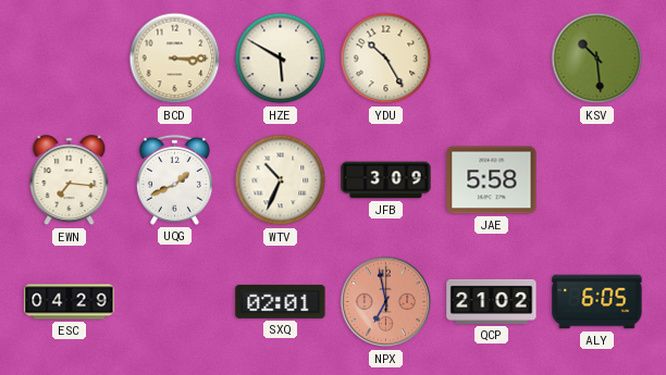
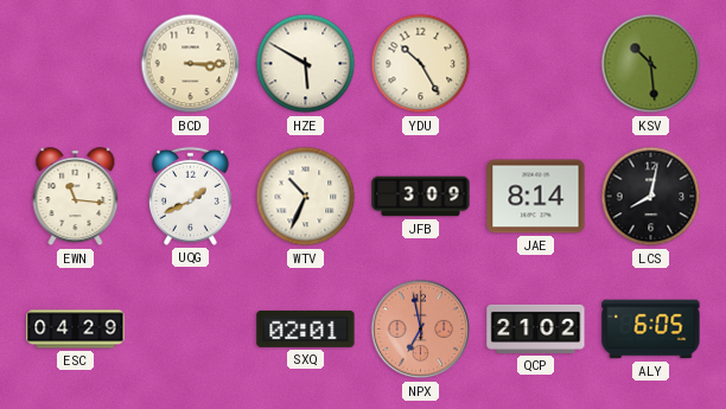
EWN: 7:16 -> 11:16
JAE: 5:58 -> 8:14
LCS: none -> 8:02
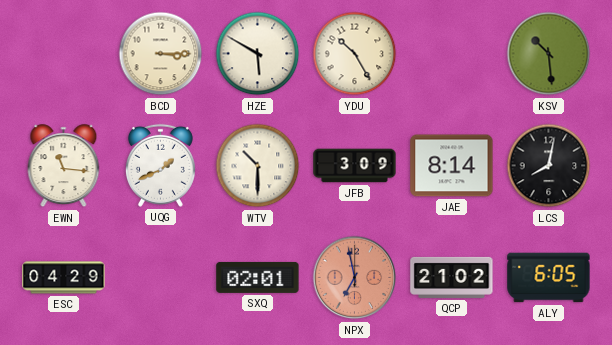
WTV: 10:34 -> 10:30
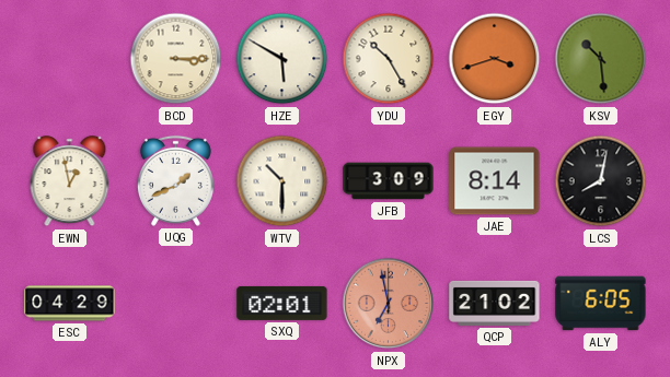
EGY: none -> 3:42
EWN: 11:16 -> 12:58
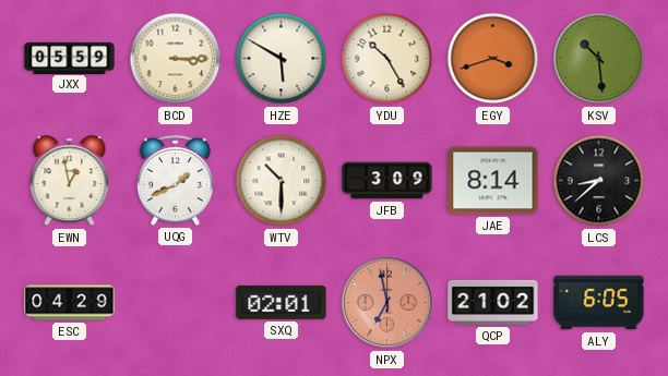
JXX: none -> 05:59
LCS: 8:02 -> 8:38
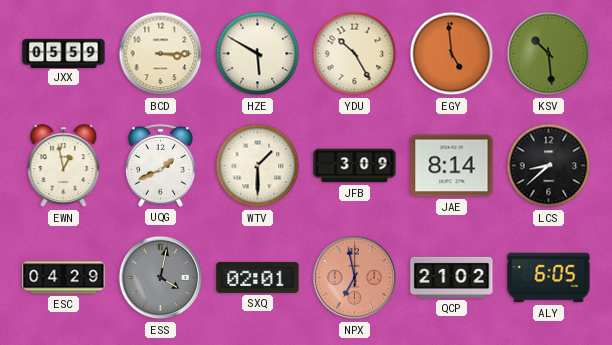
EGY: 3:42 -> 4:59
WTV: 10:30 -> 1:30
ESS: none -> 4:02
